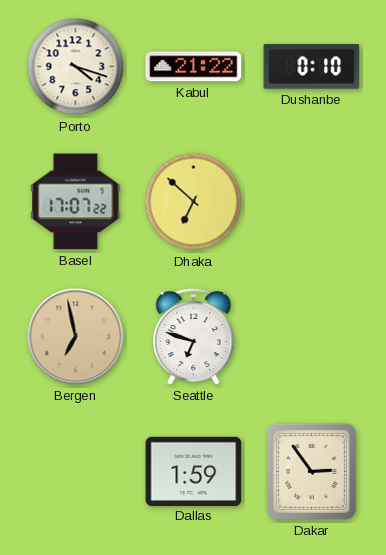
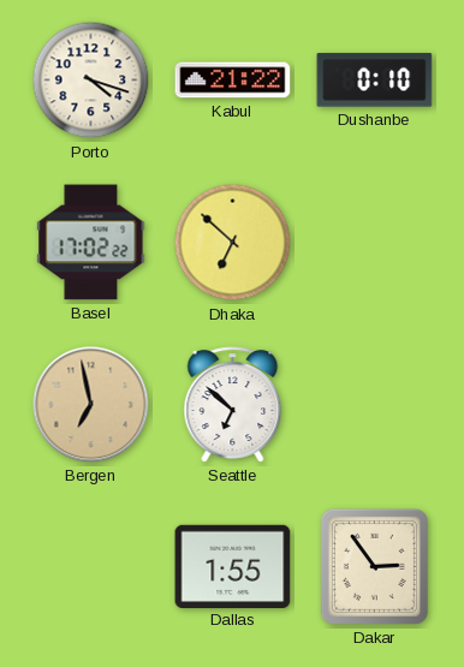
Basel: 17:07 -> 17:02
Seattle: 6:48 -> 6:52
Dallas: 1:59 -> 1:55
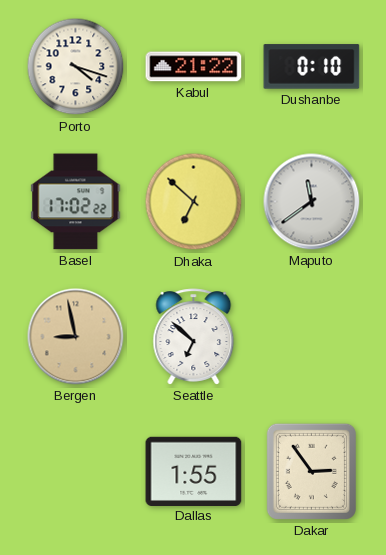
Maputo: none -> 11:39
Bergen: 6:58 -> 8:58
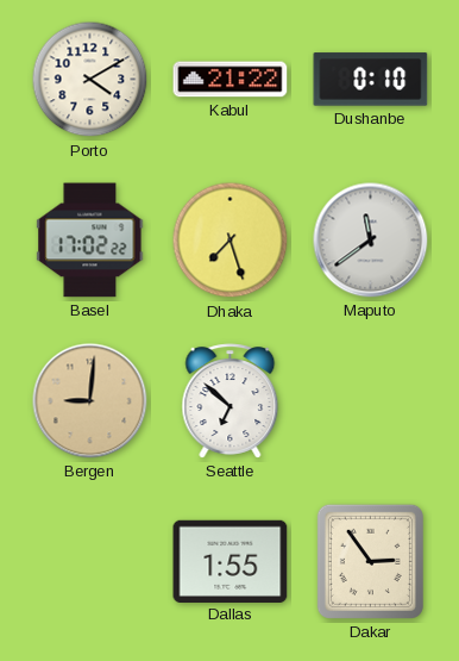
Porto: 4:18 -> 4:10
Dhaka: 6:52 -> 7:27
Bergen: 8:58 -> 9:01
